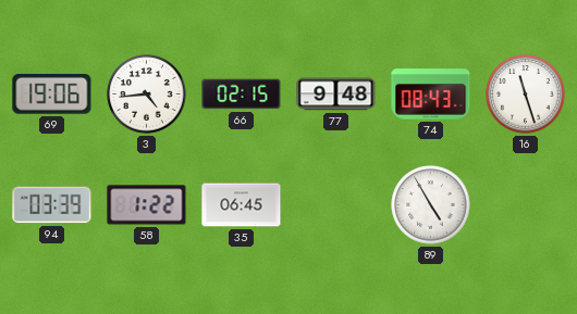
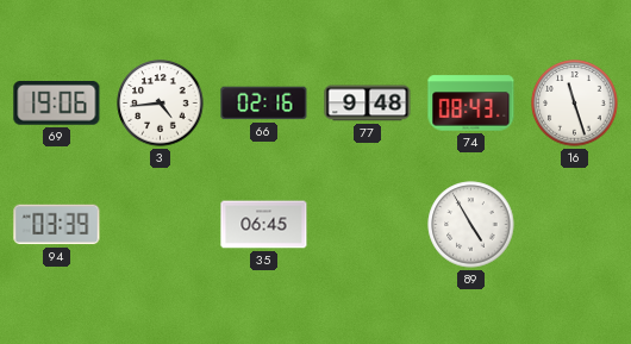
66: 02:15 -> 02:16
58: 1:22 -> none
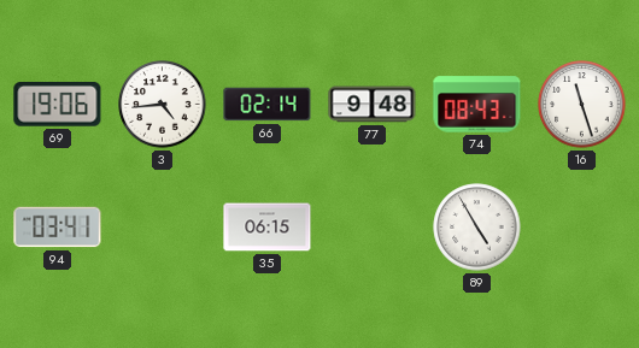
66: 02:16 -> 02:14
94: 03:39 -> 03:41
35: 06:45 -> 06:15
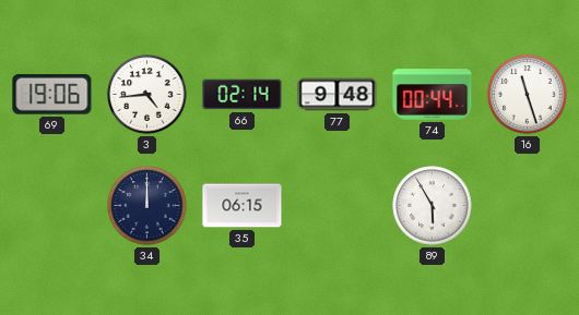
74: 08:43 -> 00:44
94: 03:41 -> none
34: none -> 12:00
89: 4:55 -> 5:55
